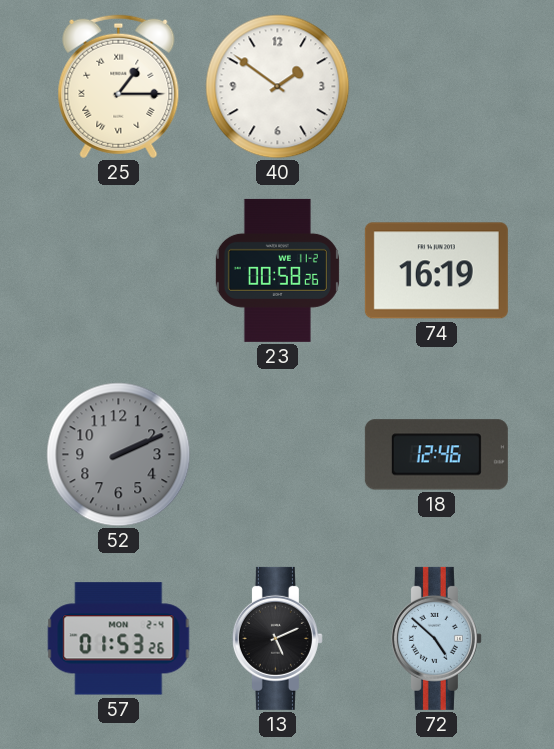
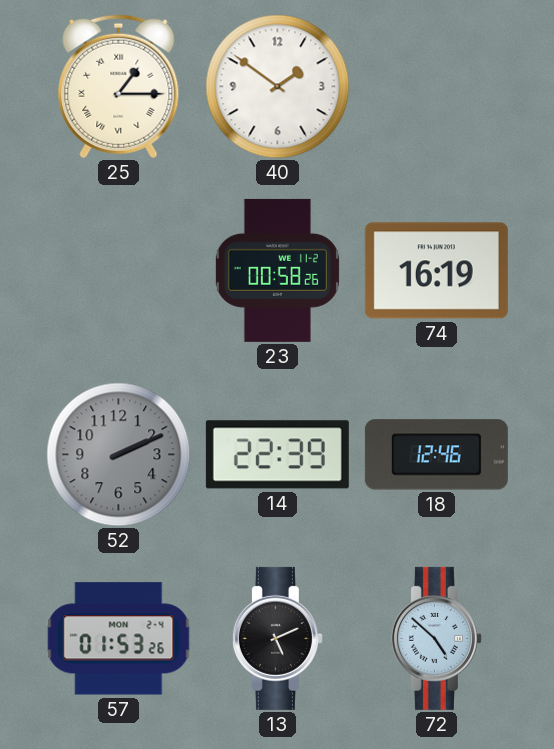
14: none -> 22:39
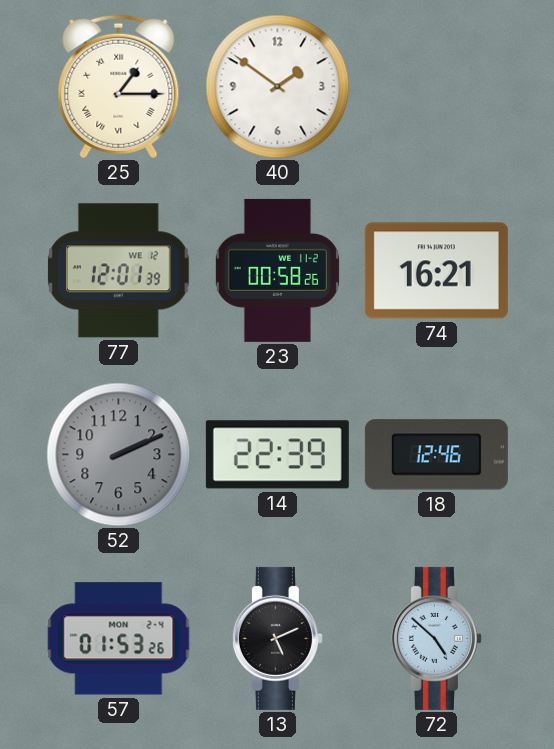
77: none -> 12:01
74: 16:19 -> 16:21
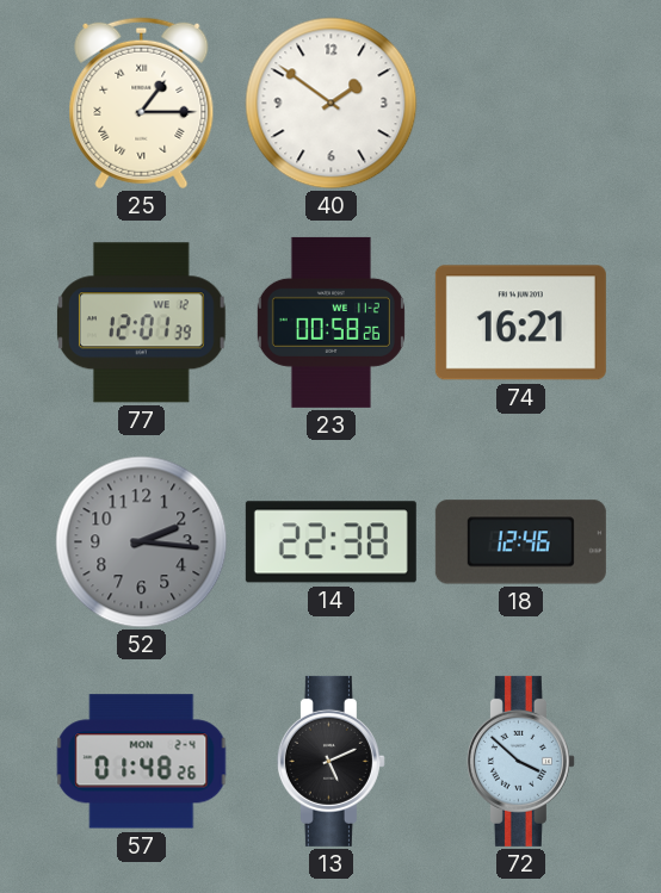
52: 2:11 -> 2:16
14: 22:39 -> 22:38
57: 01:53 -> 01:48
72: 4:52 -> 3:52
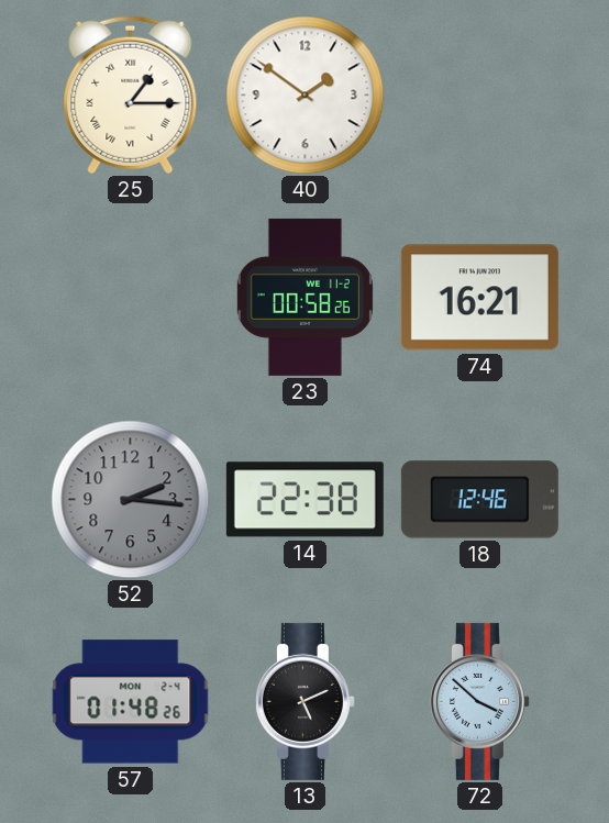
77: 12:01 -> none
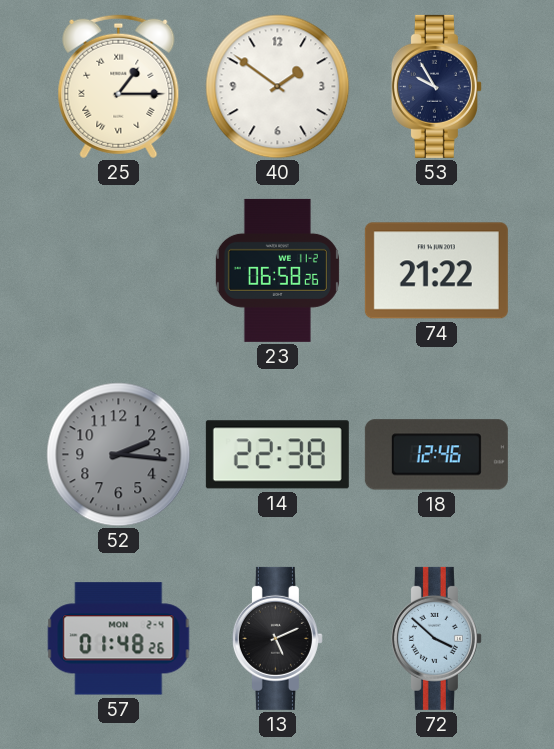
53: none -> 9:55
23: 00:58 -> 06:58
74: 16:21 -> 21:22
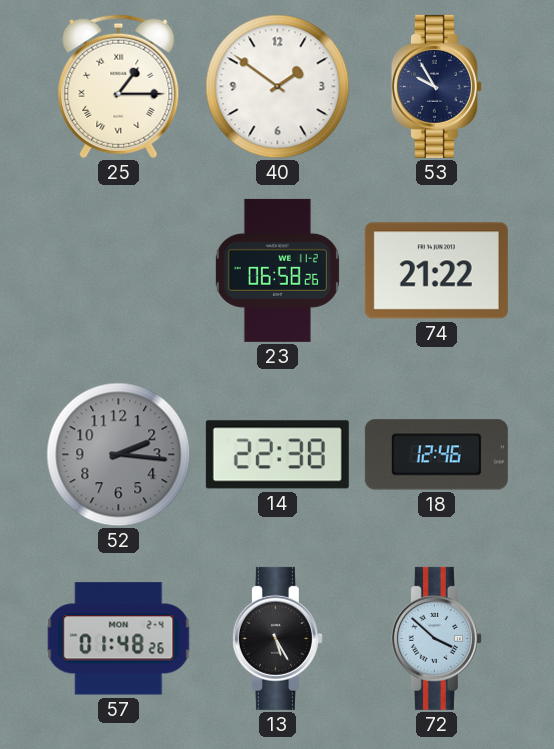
13: 5:11 -> 5:25
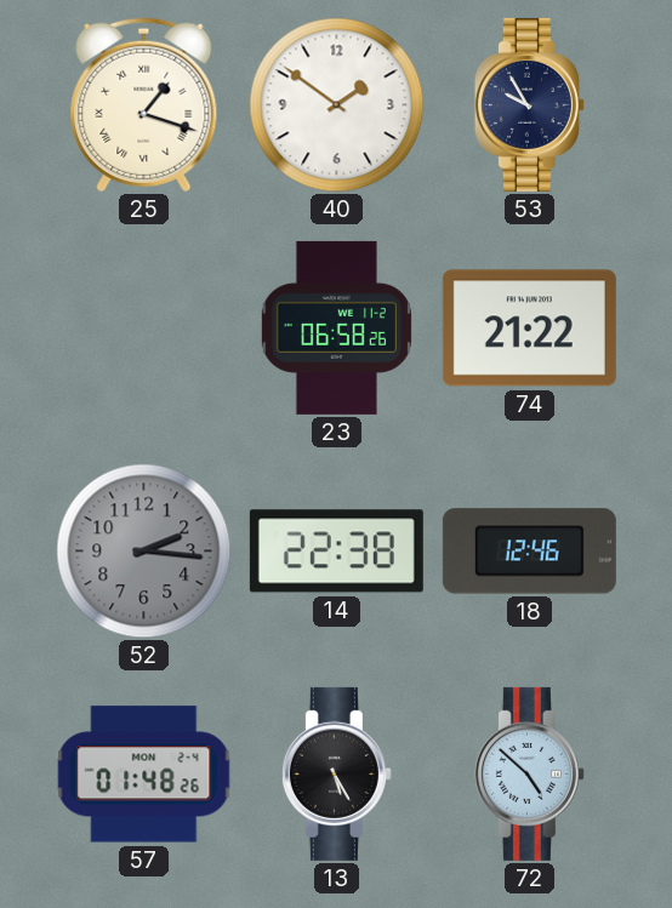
25: 1:15 -> 1:18
72: 3:52 -> 4:52
